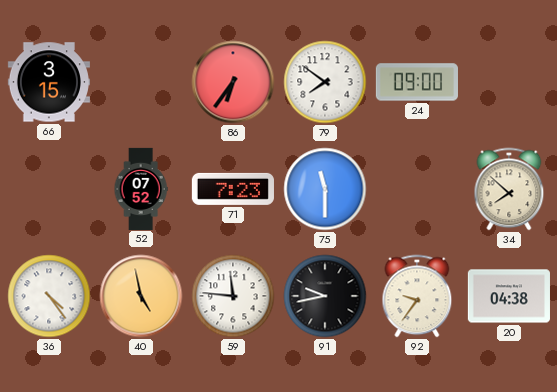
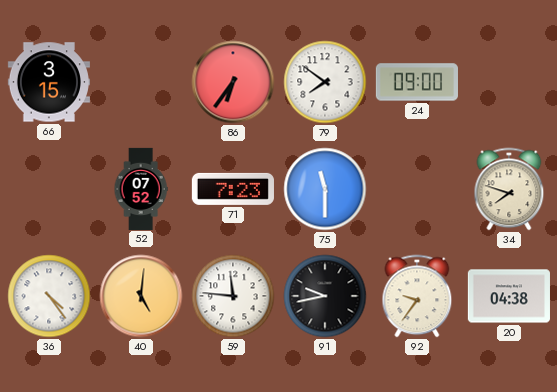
34: 7:52 -> 7:48
40: 4:58 -> 5:01
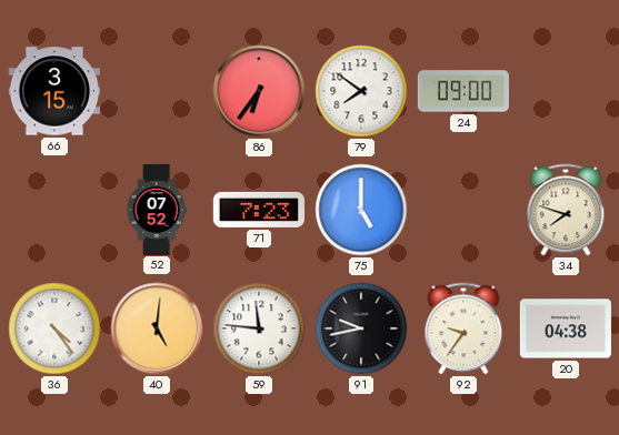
75: 11:30 -> 5:00
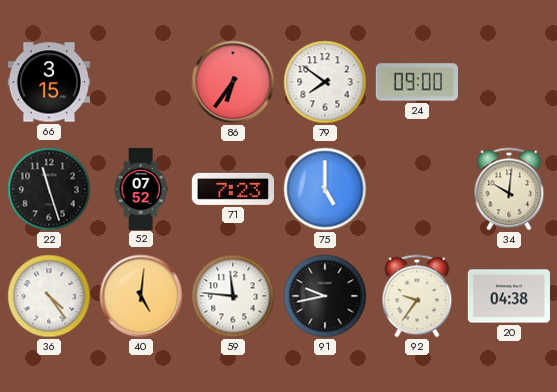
22: none -> 11:27
34: 7:48 -> 10:01
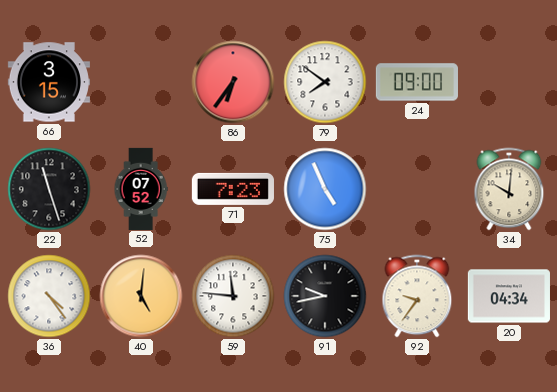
75: 5:00 -> 4:56
20: 04:38 -> 04:34
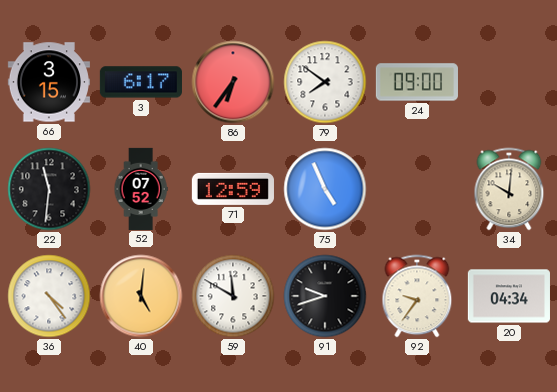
3: none -> 6:17
22: 11:27 -> 11:31
71: 7:23 -> 12:59
59: 11:46 -> 11:50
91: 9:43 -> 9:42
